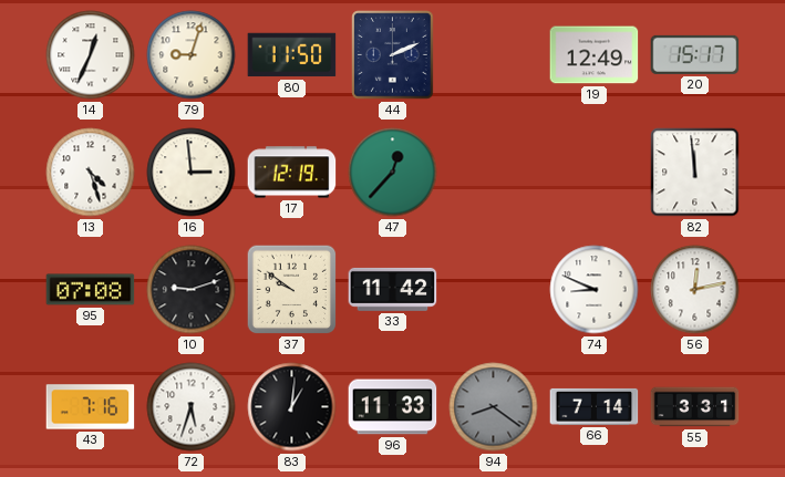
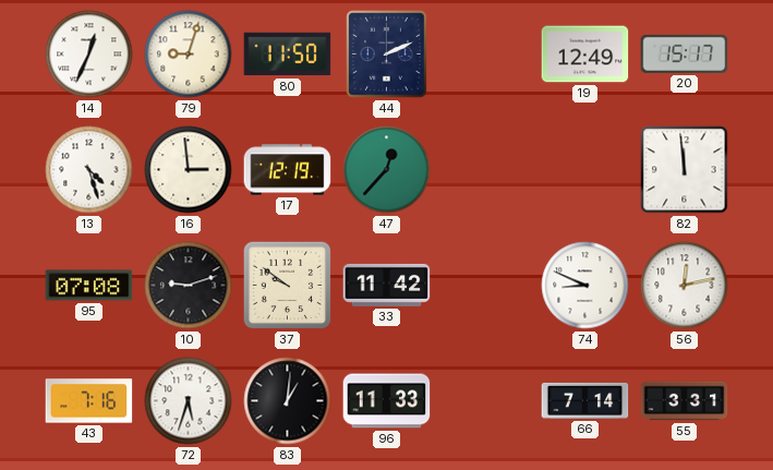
94: 8:21 -> none
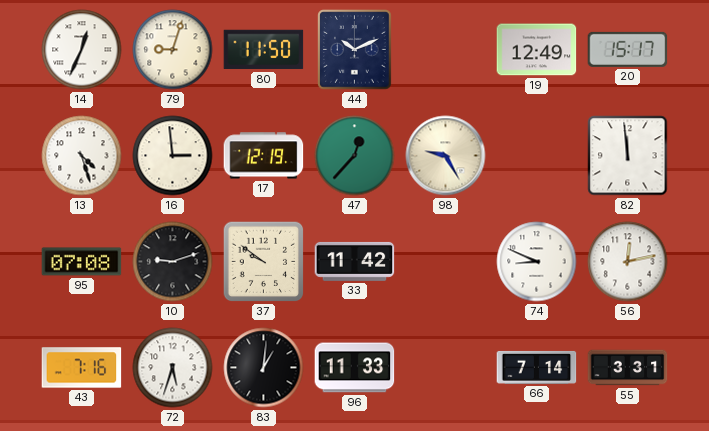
44: 2:11 -> 10:11
98: none -> 9:25
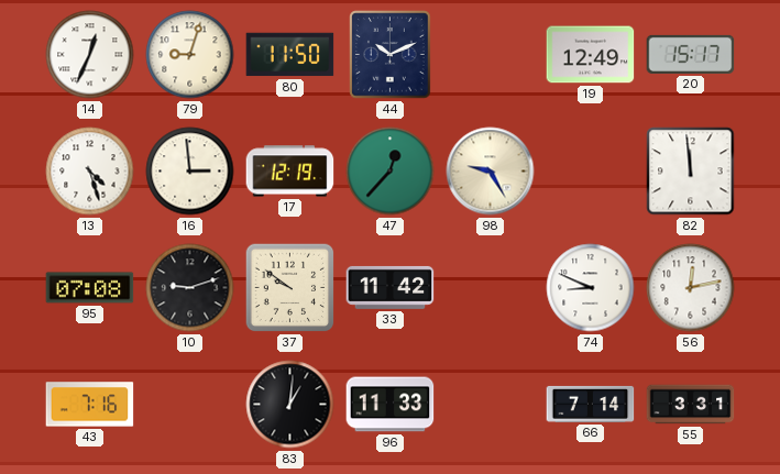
72: 5:33 -> none
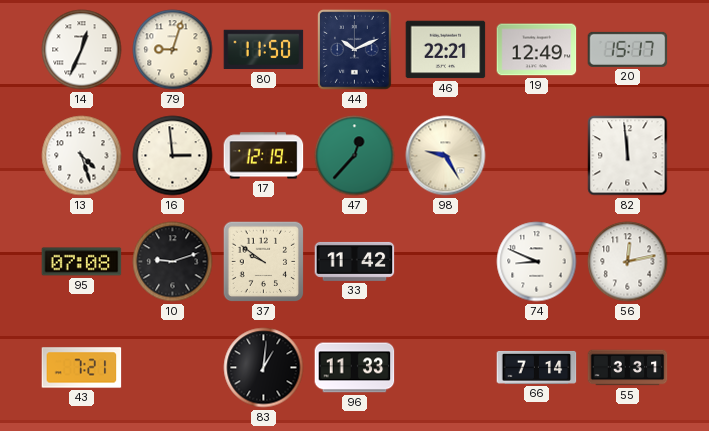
46: none -> 22:21
43: 7:16 -> 7:21
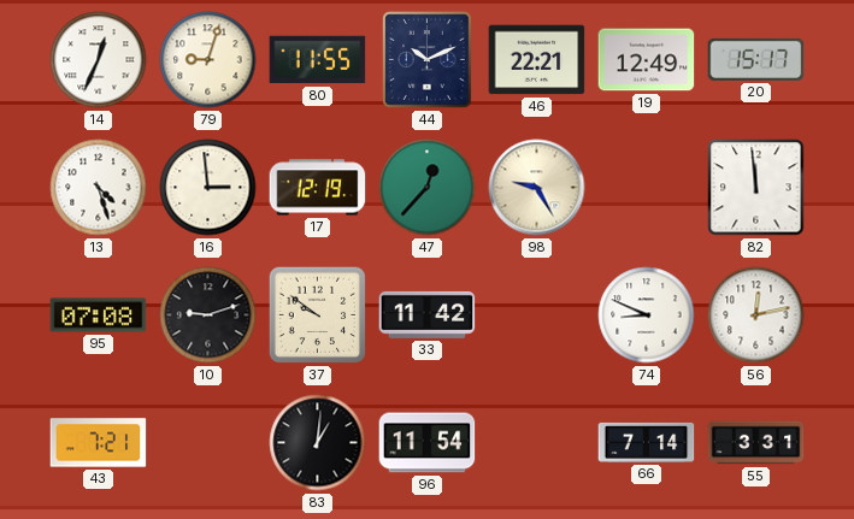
80: 11:50 -> 11:55
96: 11:33 -> 11:54
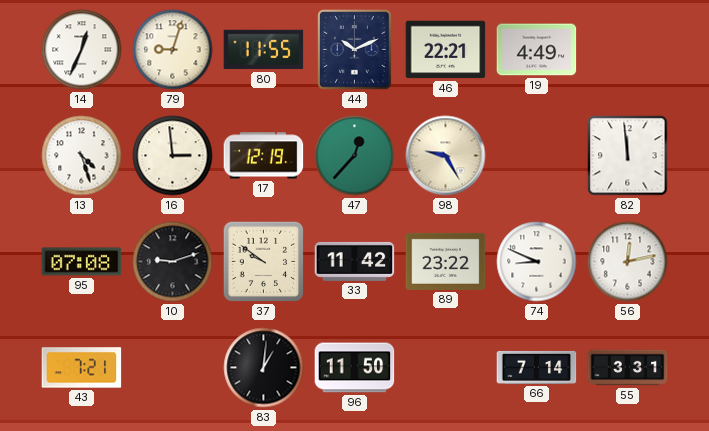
19: 12:49 -> 4:49
20: 15:17 -> none
89: none -> 23:22
96: 11:54 -> 11:50
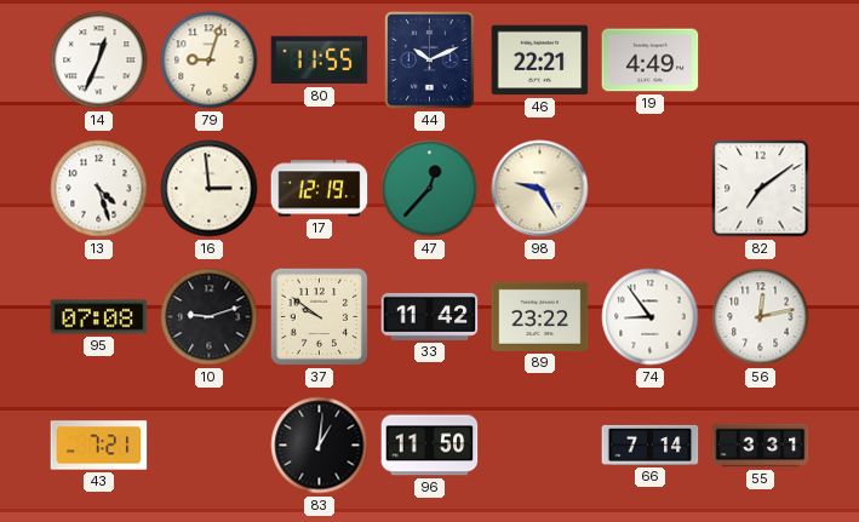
82: 11:59 -> 7:09
74: 8:49 -> 8:54
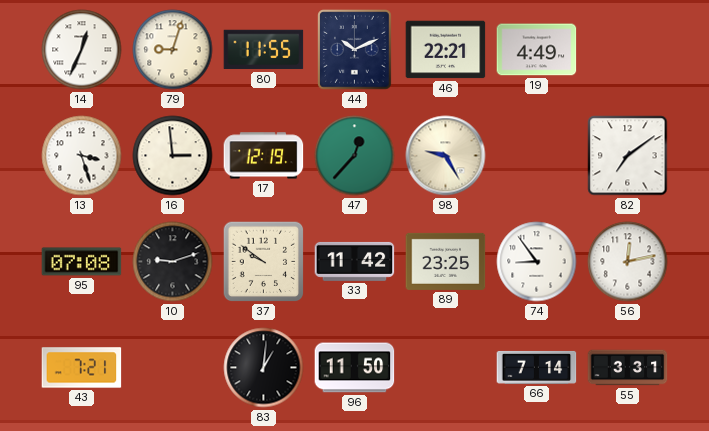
13: 4:27 -> 3:27
89: 23:22 -> 23:25
